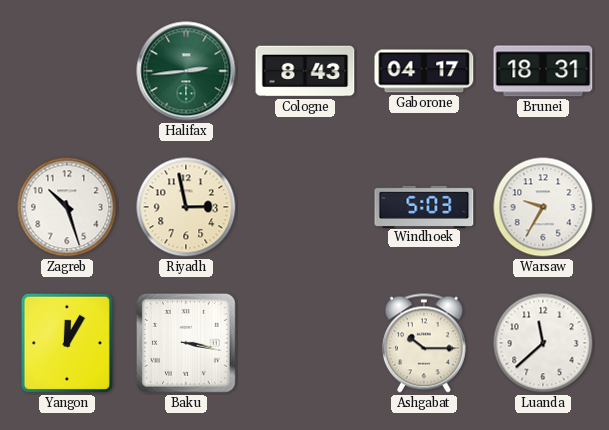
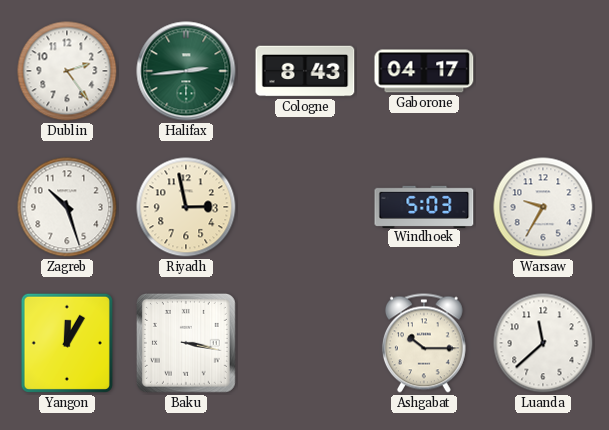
Dublin: none -> 2:24
Brunei: 18:31 -> none
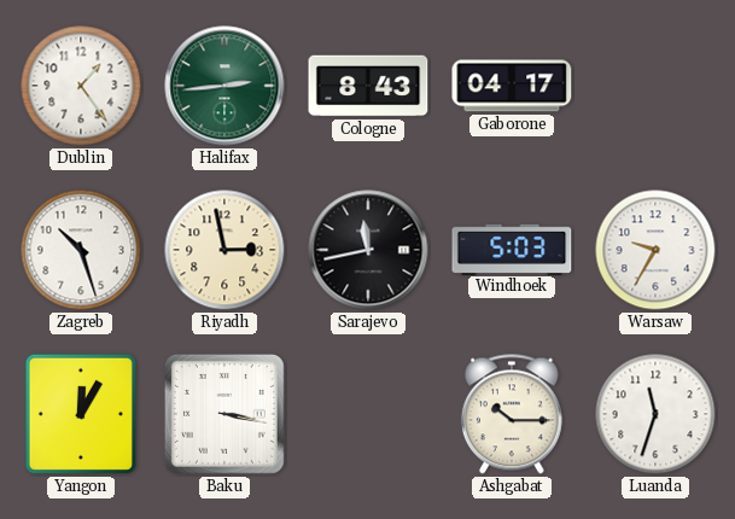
Dublin: 2:24 -> 1:24
Sarajevo: none -> 11:43
Luanda: 11:38 -> 11:33
